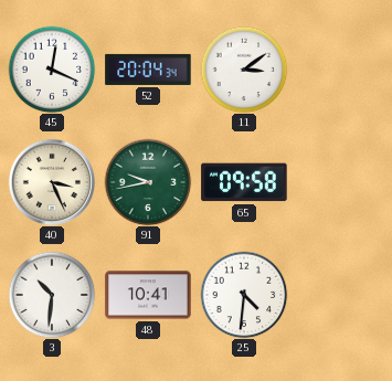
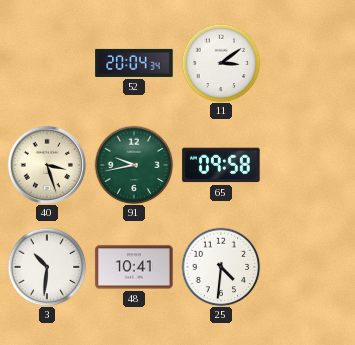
45: 12:19 -> none
40: 3:26 -> 3:27
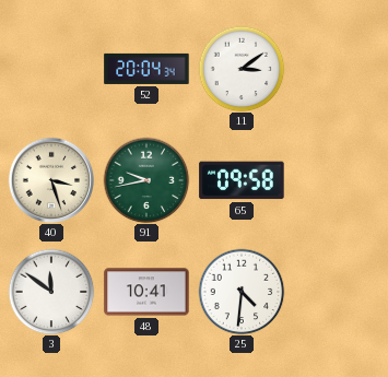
3: 10:31 -> 11:51
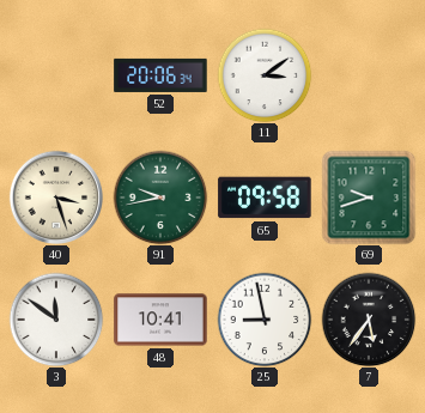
52: 20:04 -> 20:06
69: none -> 9:42
25: 4:31 -> 8:58
7: none -> 5:36
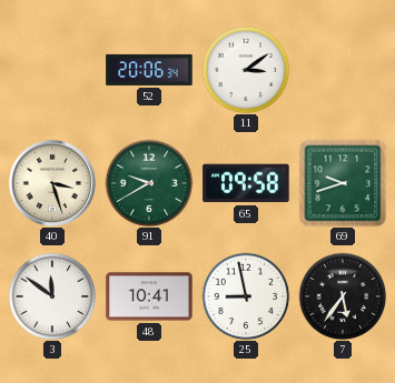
91: 9:43 -> 9:40
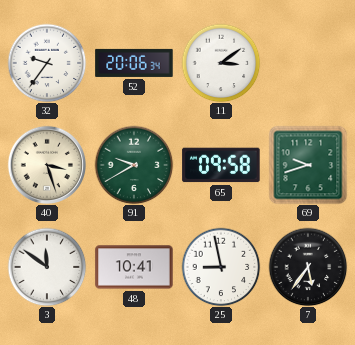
32: none -> 9:36
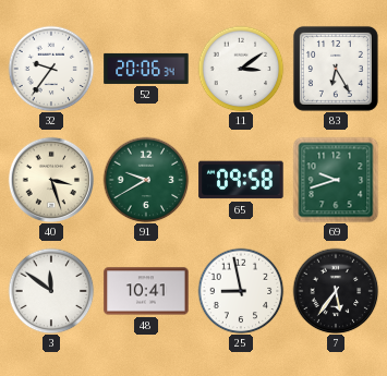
83: none -> 6:25
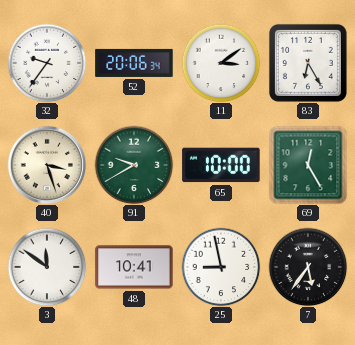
65: 09:58 -> 10:00
69: 9:42 -> 12:25
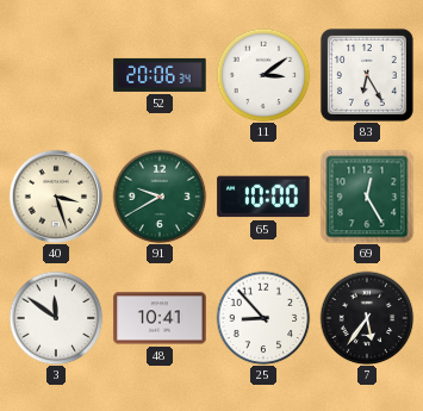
32: 9:36 -> none
25: 8:58 -> 8:53
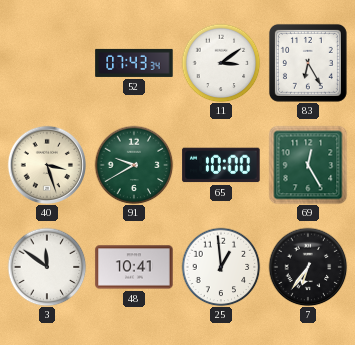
52: 20:06 -> 07:43
25: 8:53 -> 12:59
7: 5:36 -> 6:36
